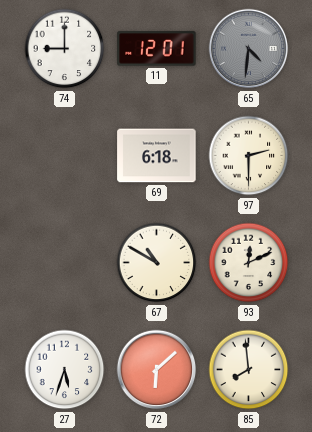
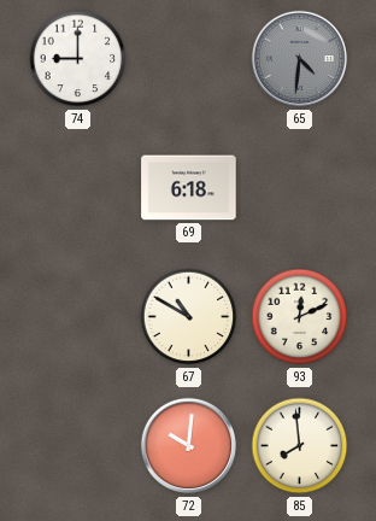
11: 12:01 -> none
97: 2:30 -> none
27: 5:33 -> none
72: 6:08 -> 10:01
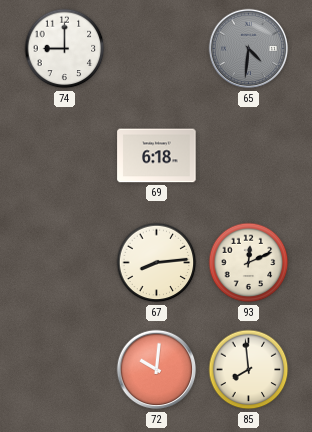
67: 10:50 -> 8:14
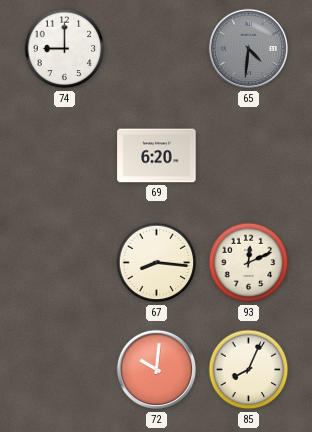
69: 6:18 -> 6:20
67: 8:14 -> 8:16
85: 7:59 -> 8:04
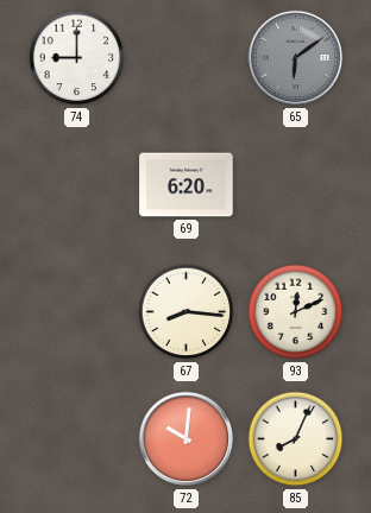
65: 4:31 -> 6:09
